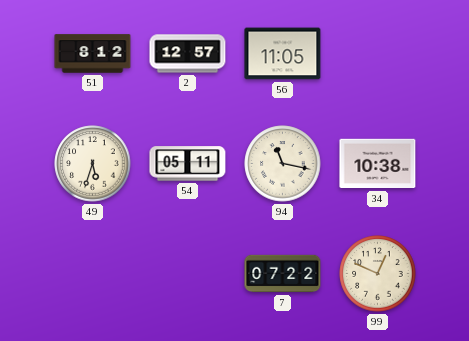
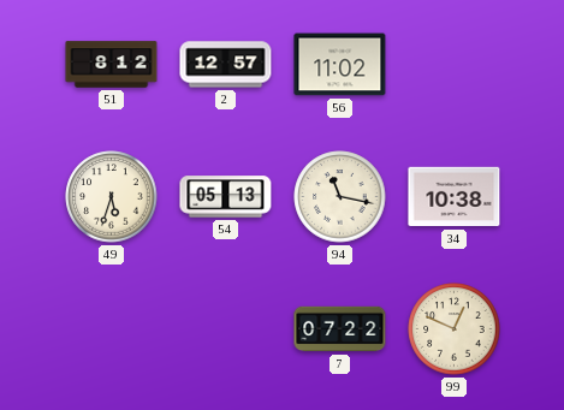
56: 11:05 -> 11:02
54: 05:11 -> 05:13
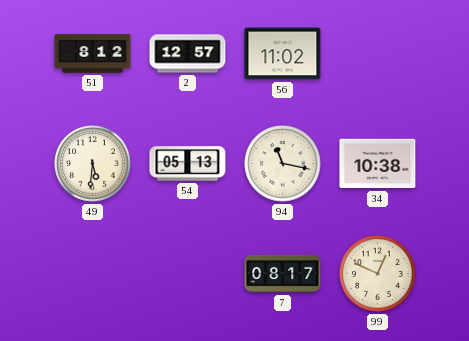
49: 5:33 -> 5:31
7: 07:22 -> 08:17
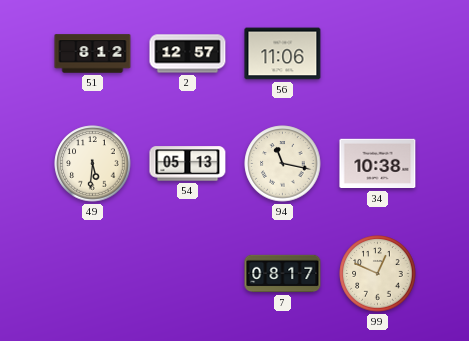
56: 11:02 -> 11:06
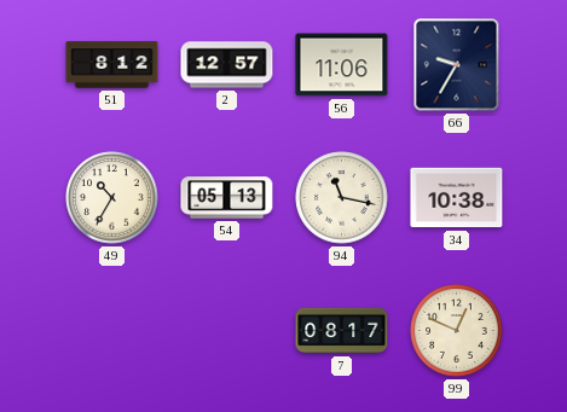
66: none -> 9:35
49: 5:31 -> 10:35
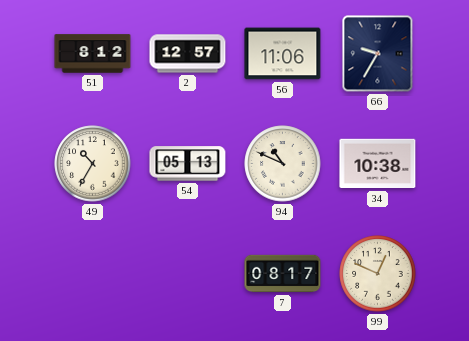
94: 11:17 -> 10:49
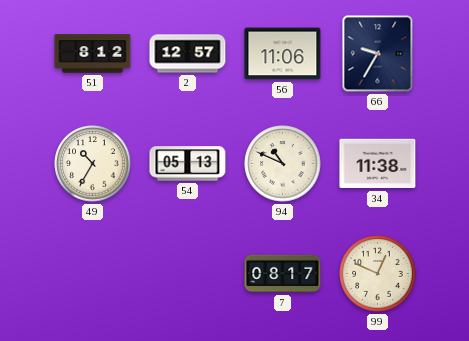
34: 10:38 -> 11:38
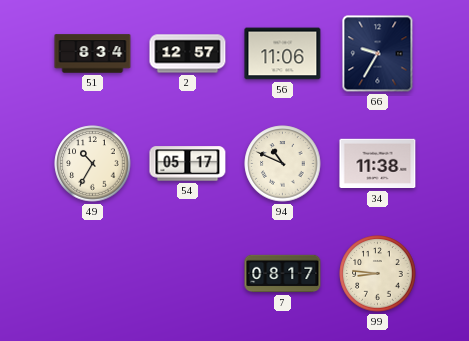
51: 8:12 -> 8:34
54: 05:13 -> 05:17
99: 12:49 -> 8:46
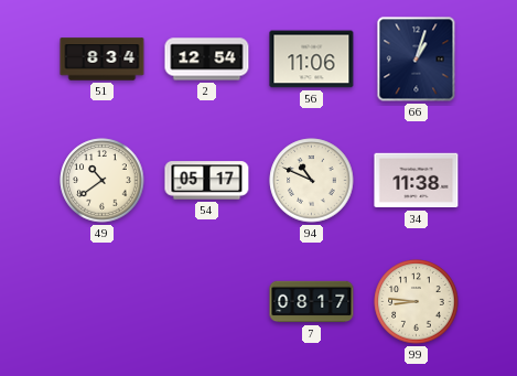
2: 12:57 -> 12:54
66: 9:35 -> 1:03
49: 10:35 -> 10:39
